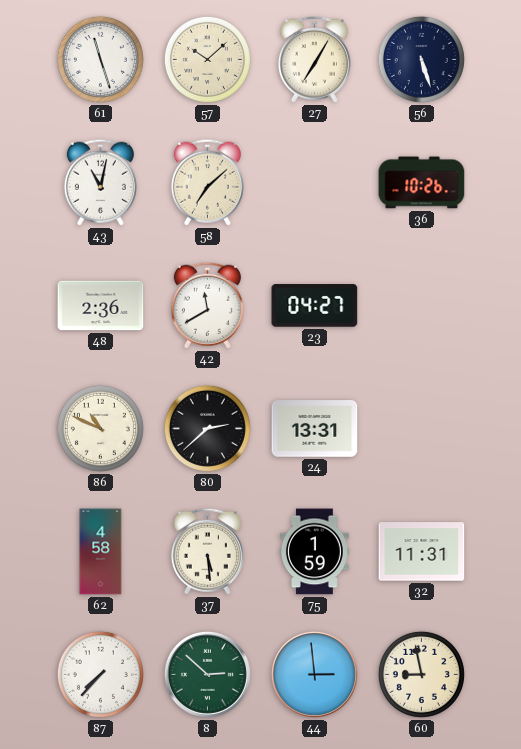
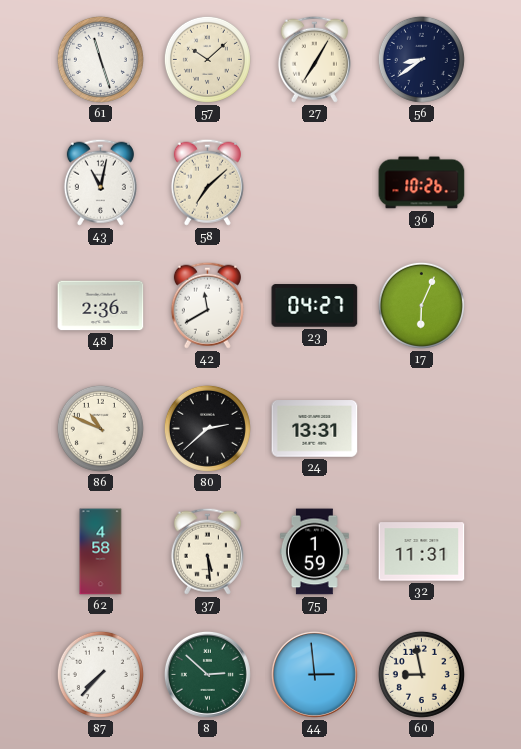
56: 5:27 -> 8:39
17: none -> 6:04
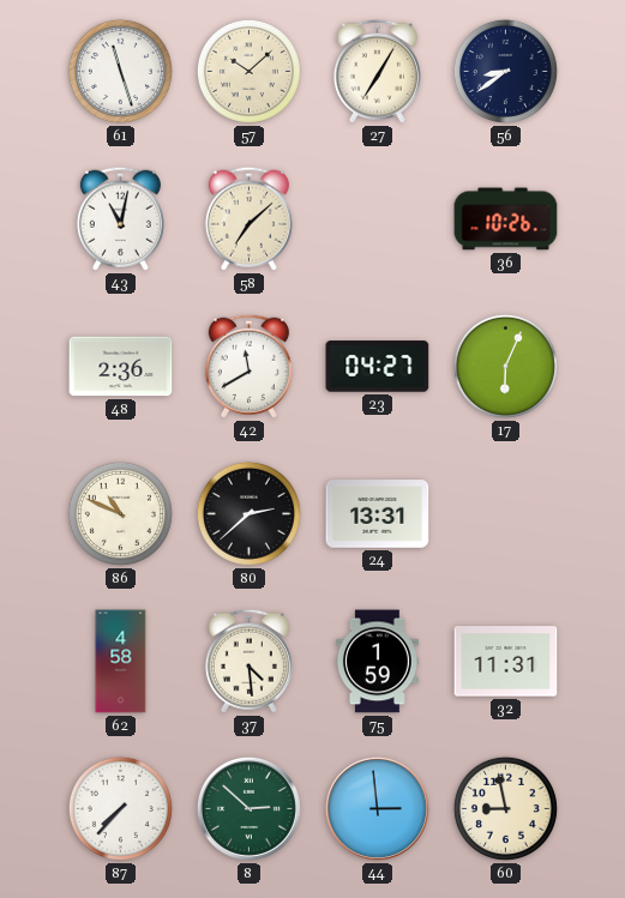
37: 5:29 -> 4:29
